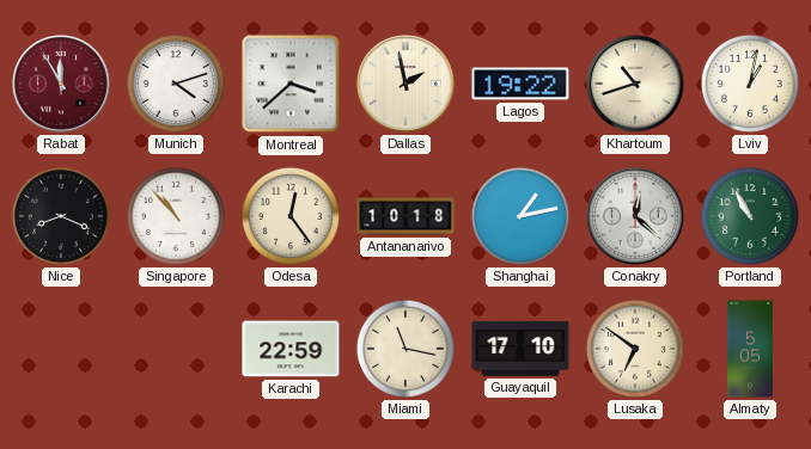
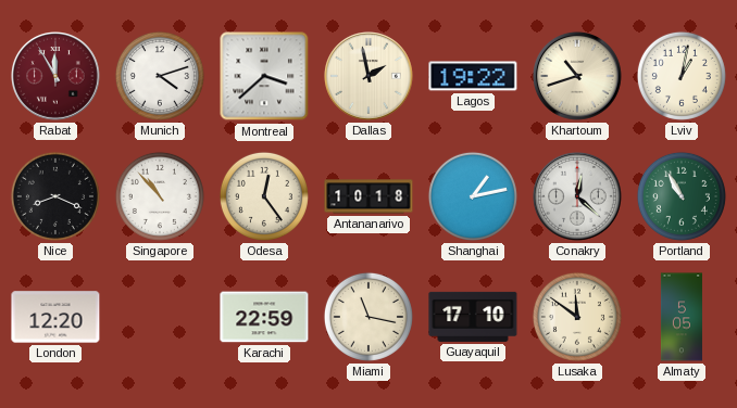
London: none -> 12:20
Lusaka: 6:51 -> 11:51
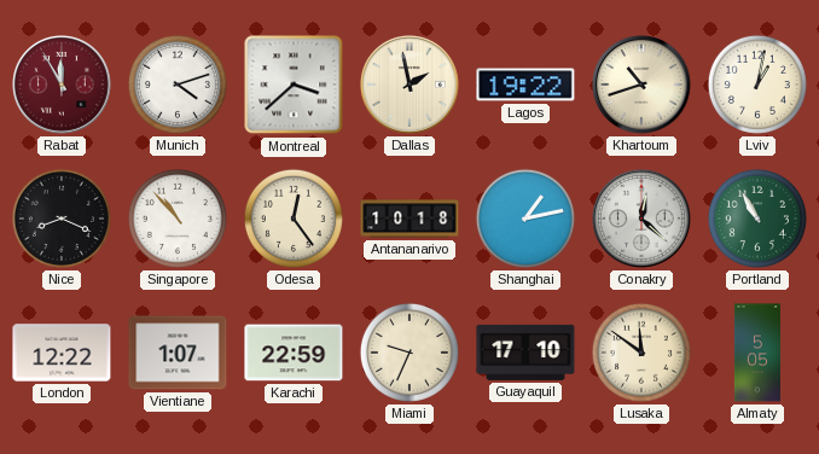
London: 12:20 -> 12:22
Vientiane: none -> 1:07
Miami: 11:17 -> 9:34
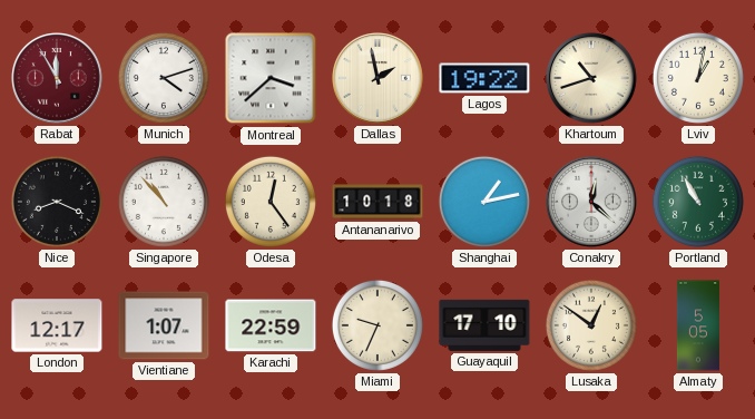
London: 12:22 -> 12:17
Lusaka: 11:51 -> 12:51
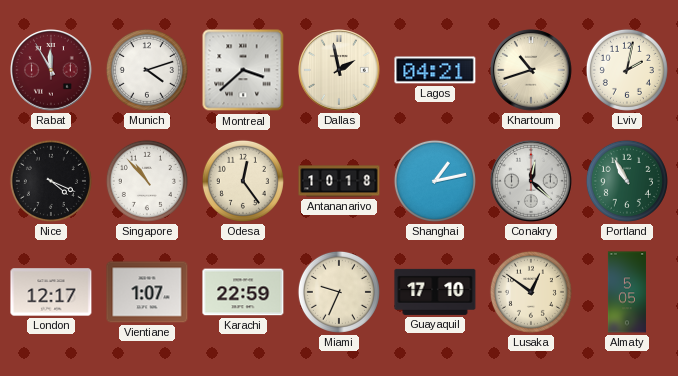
Lagos: 19:22 -> 04:21
Lviv: 1:02 -> 2:02
Nice: 8:19 -> 4:19
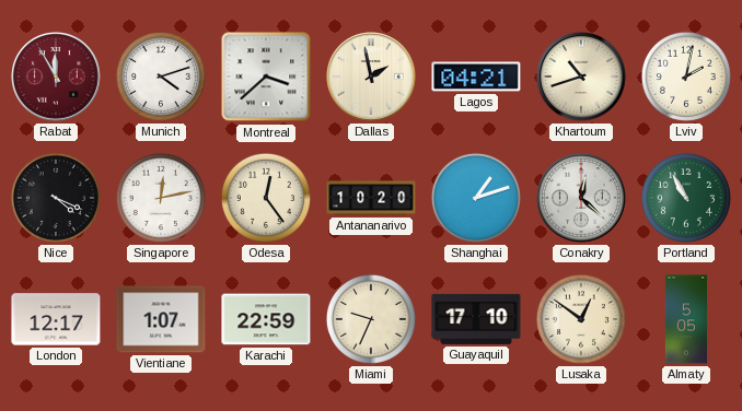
Singapore: 10:53 -> 12:13
Antananarivo: 10:18 -> 10:20
Shanghai: 1:13 -> 1:12
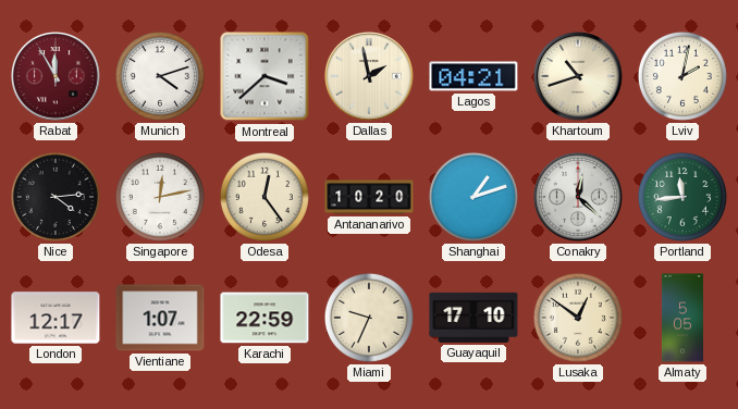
Nice: 4:19 -> 4:14
Portland: 10:55 -> 11:44
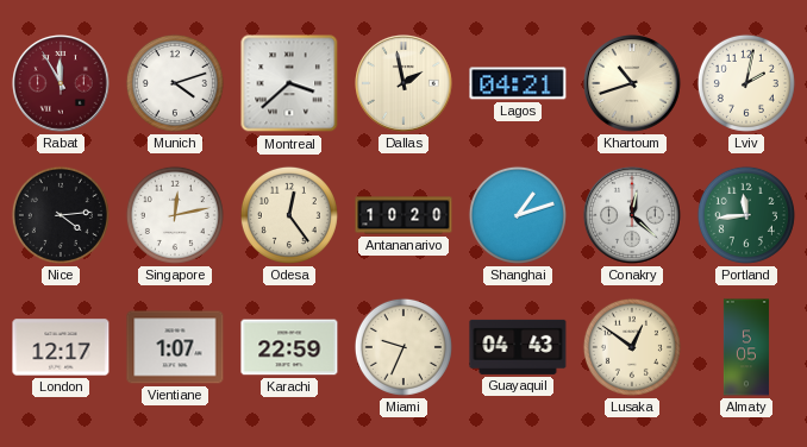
Guayaquil: 17:10 -> 04:43
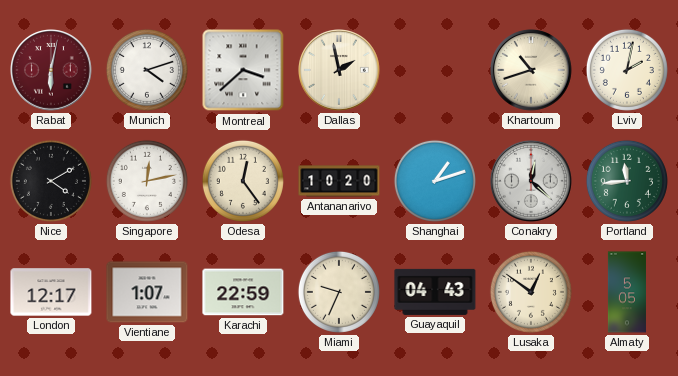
Rabat: 11:55 -> 6:02
Lagos: 04:21 -> none
Nice: 4:14 -> 4:10
